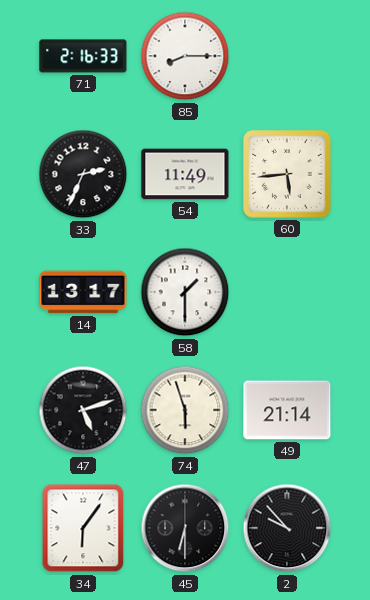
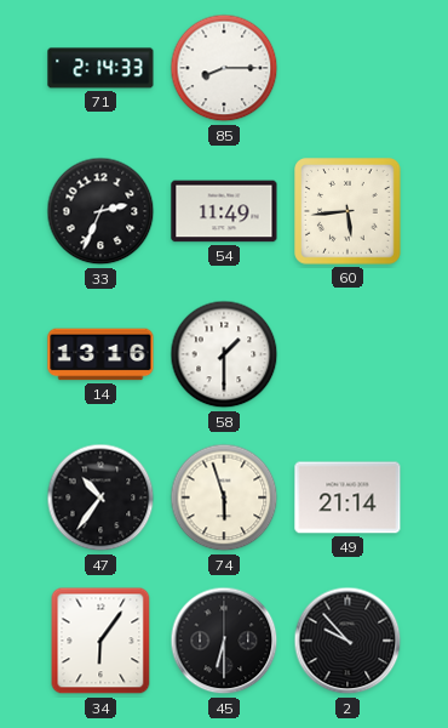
71: 2:16 -> 2:14
14: 13:17 -> 13:16
47: 5:12 -> 10:36
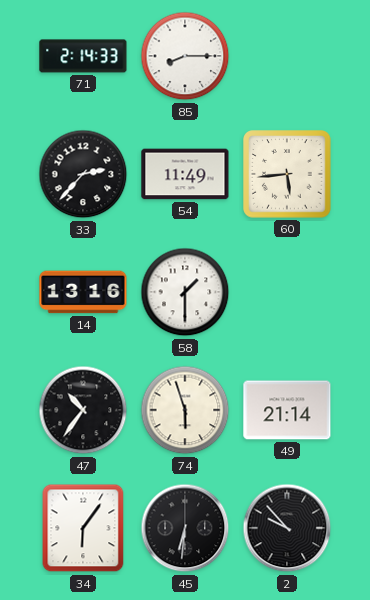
33: 2:34 -> 2:37
45: 6:30 -> 6:31
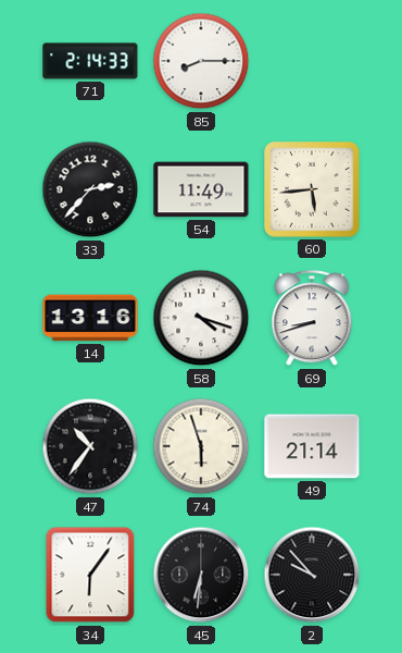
58: 1:30 -> 4:18
69: none -> 8:42
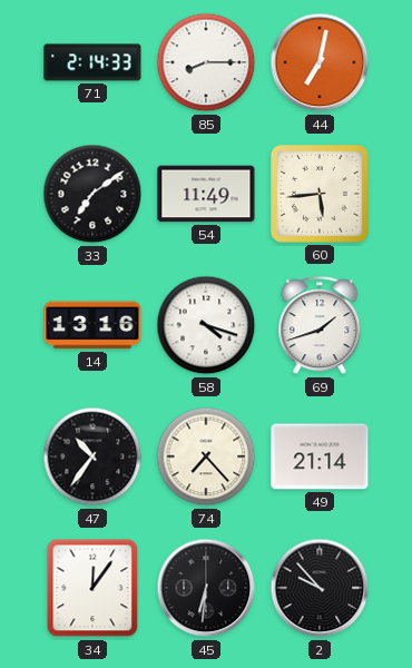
44: none -> 7:02
33: 2:37 -> 7:09
69: 8:42 -> 1:42
74: 5:57 -> 7:23
34: 6:06 -> 12:06
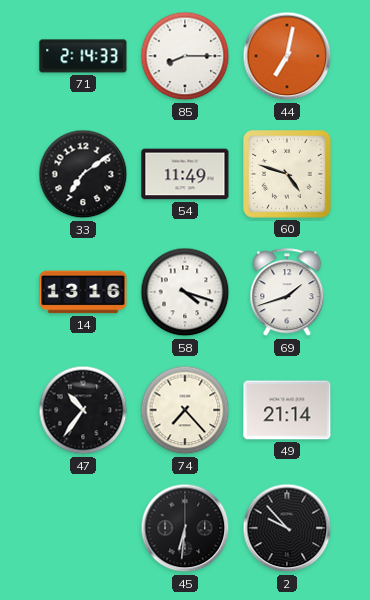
60: 5:44 -> 4:48
34: 12:06 -> none
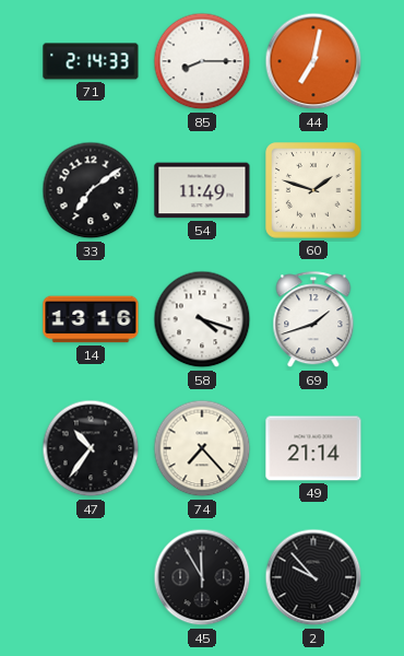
60: 4:48 -> 1:48
45: 6:31 -> 11:55
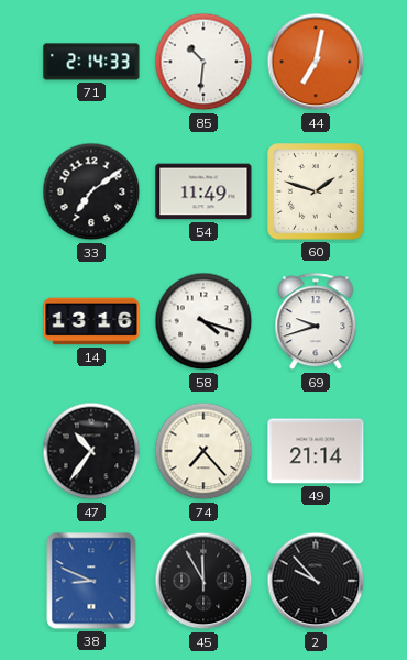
85: 8:15 -> 10:31
69: 1:42 -> 9:42
38: none -> 8:49
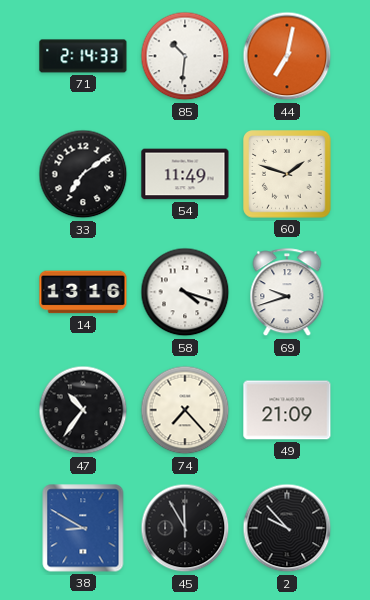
49: 21:14 -> 21:09
38: 8:49 -> 8:50
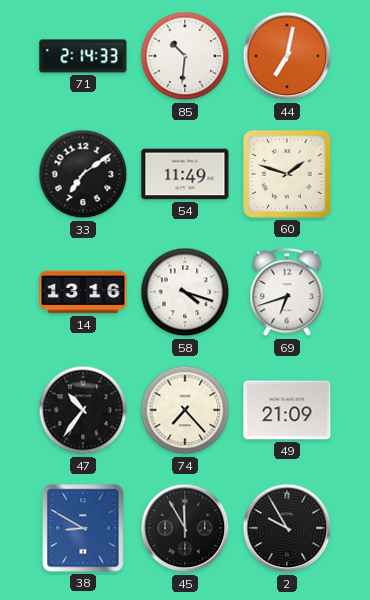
69: 9:42 -> 6:42
2: 9:53 -> 9:55
